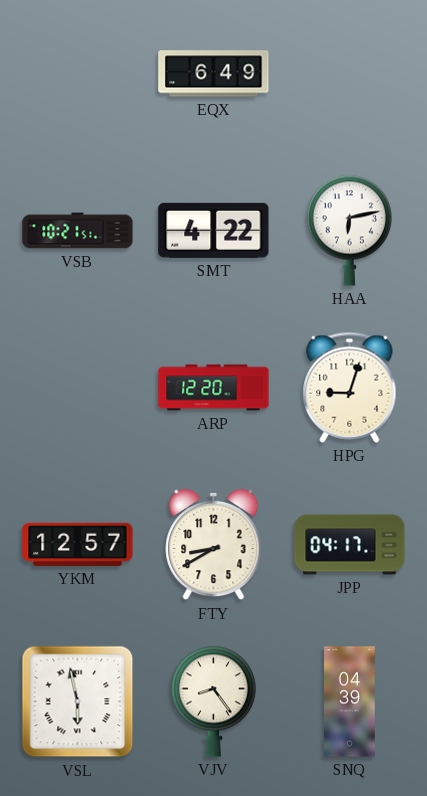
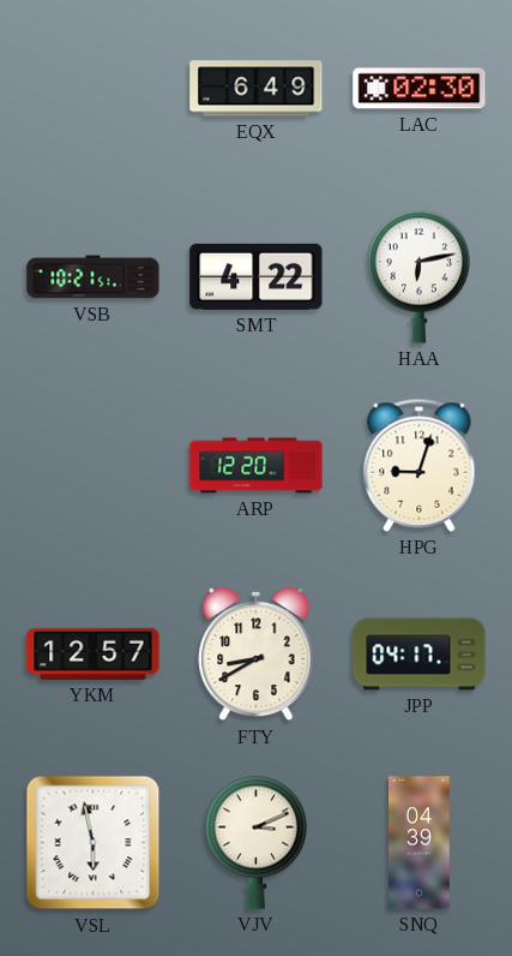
LAC: none -> 02:30
VJV: 8:24 -> 3:11
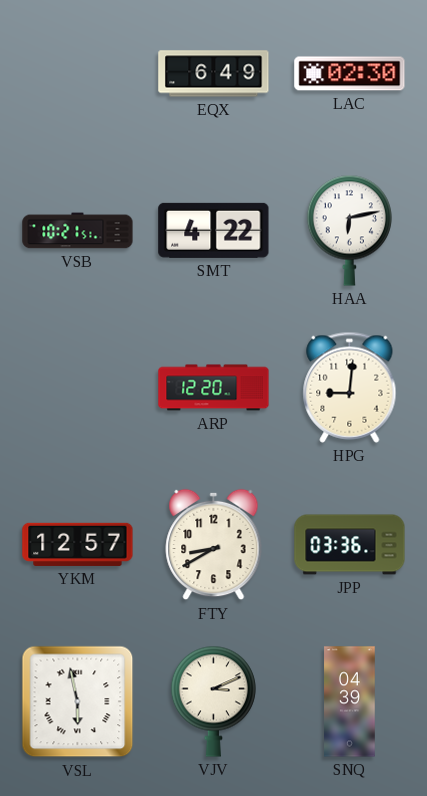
HPG: 9:03 -> 9:01
JPP: 04:17 -> 03:36
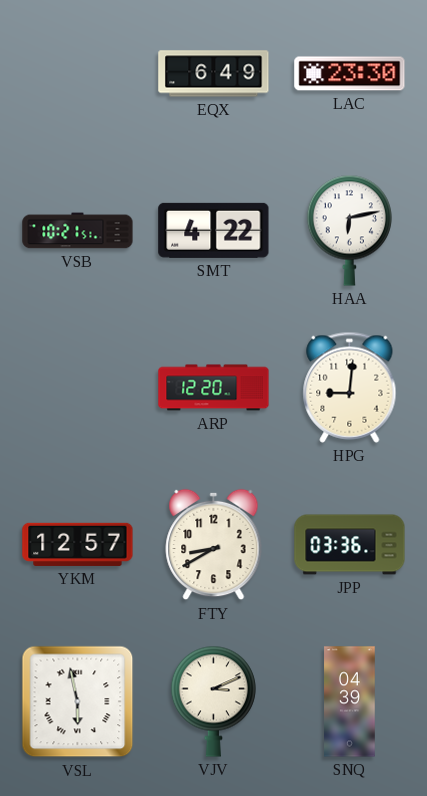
LAC: 02:30 -> 23:30
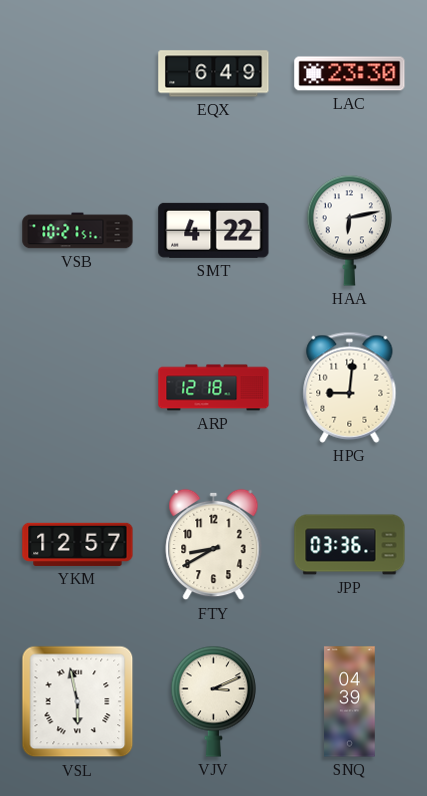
ARP: 12:20 -> 12:18
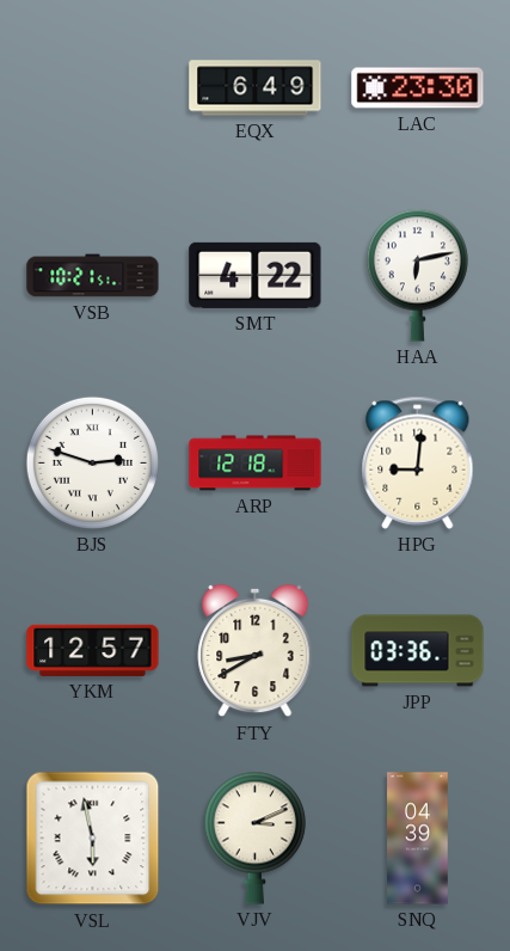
BJS: none -> 2:48
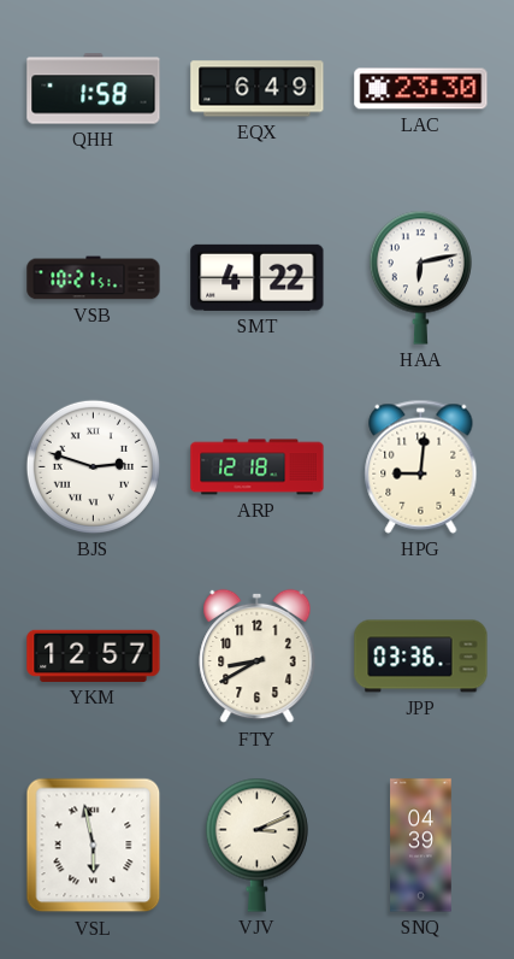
QHH: none -> 1:58
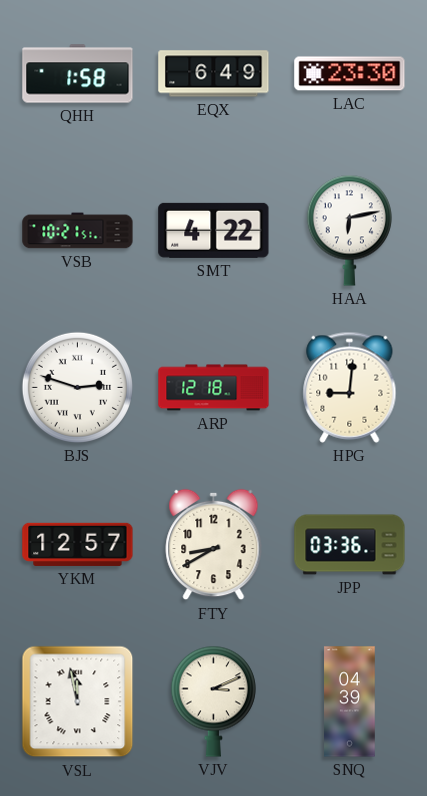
VSL: 5:58 -> 11:58
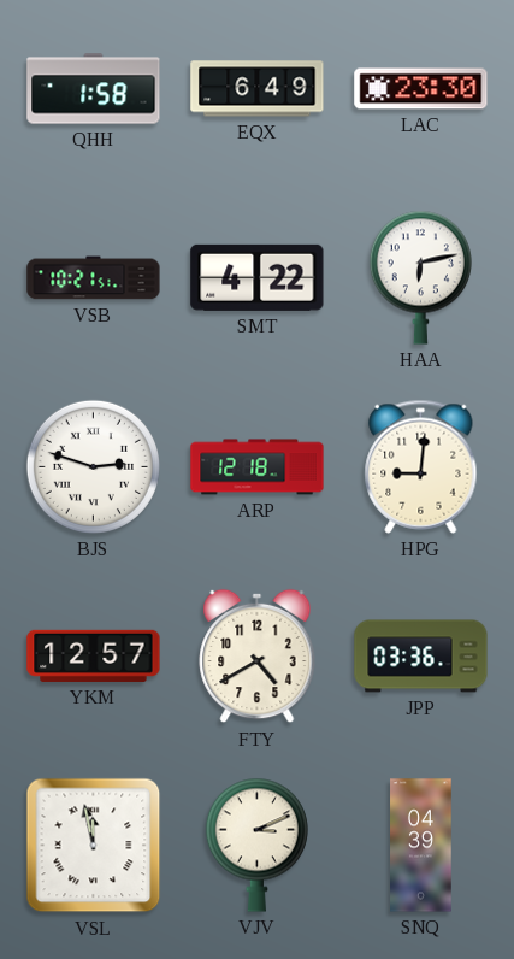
FTY: 8:40 -> 4:40
